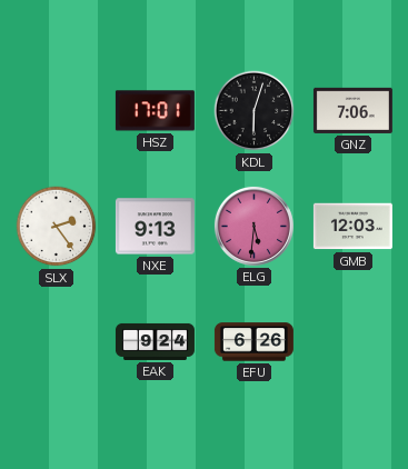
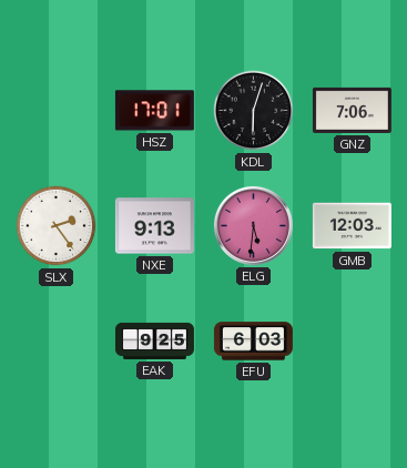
EAK: 9:24 -> 9:25
EFU: 6:26 -> 6:03
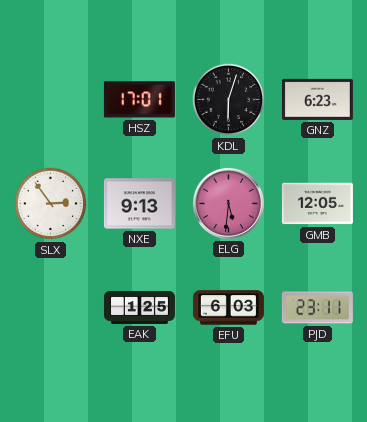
GNZ: 7:06 -> 6:23
SLX: 2:24 -> 2:54
GMB: 12:03 -> 12:05
EAK: 9:25 -> 1:25
PJD: none -> 23:11
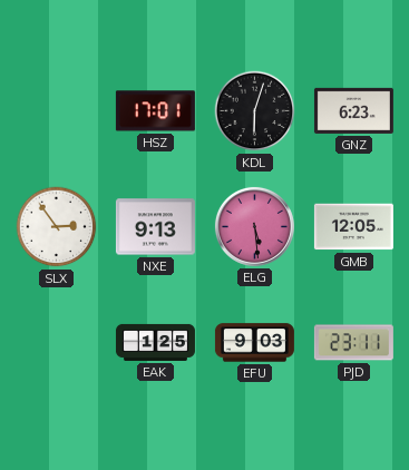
ELG: 5:31 -> 5:29
EFU: 6:03 -> 9:03
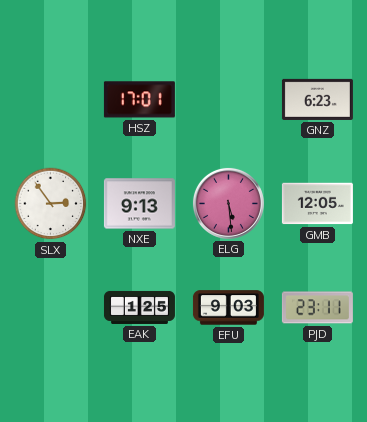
KDL: 6:03 -> none
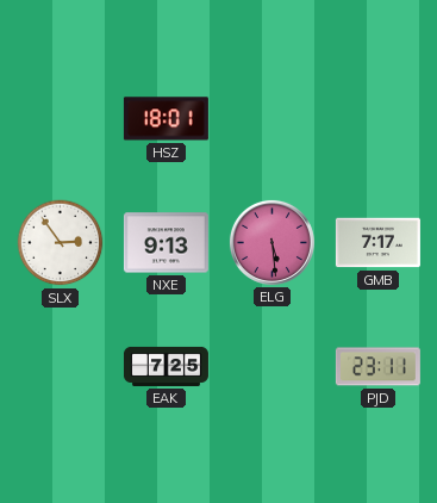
HSZ: 17:01 -> 18:01
GNZ: 6:23 -> none
GMB: 12:05 -> 7:17
EAK: 1:25 -> 7:25
EFU: 9:03 -> none
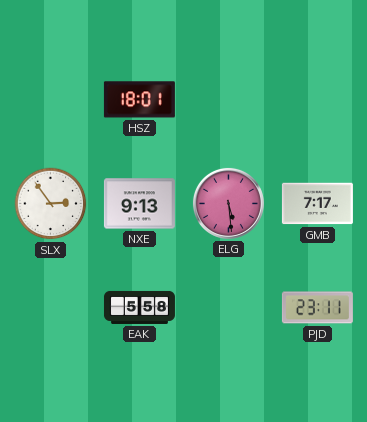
EAK: 7:25 -> 5:58
